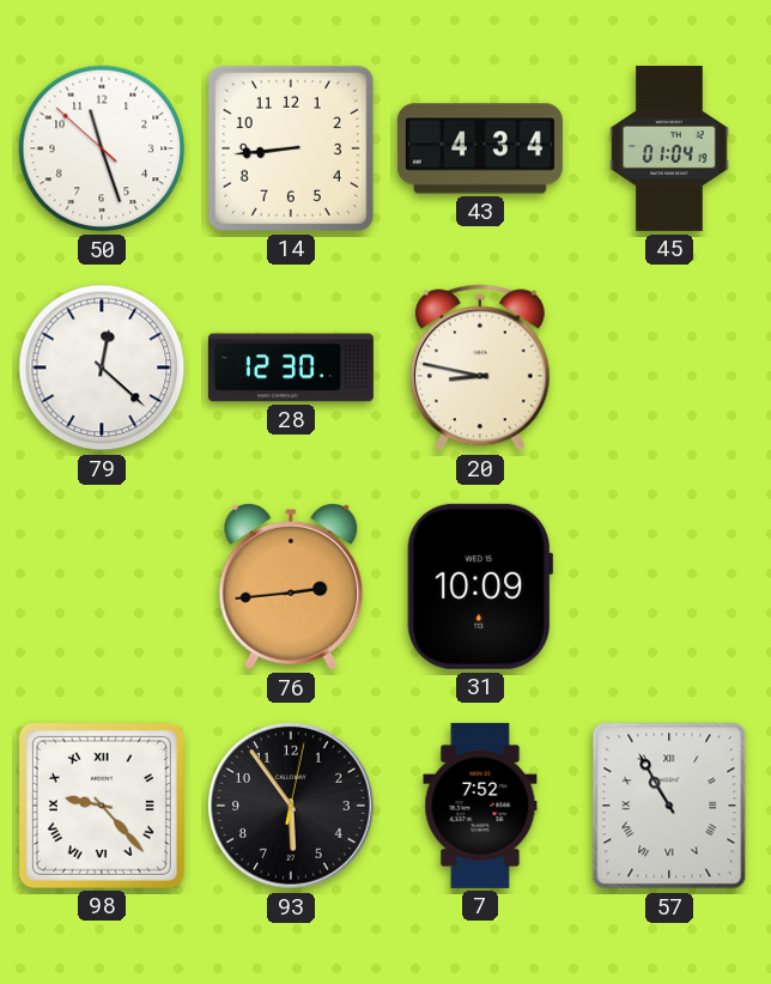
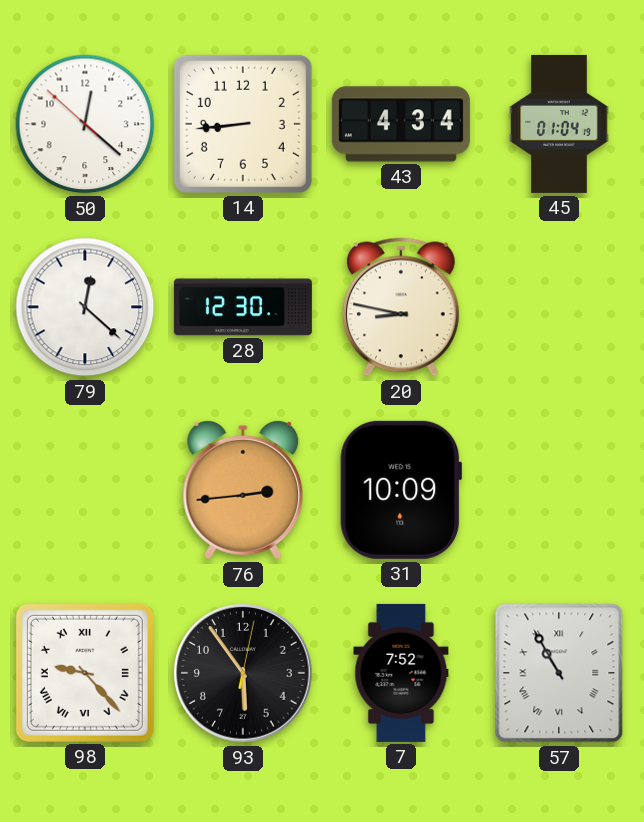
50: 11:26 -> 12:21
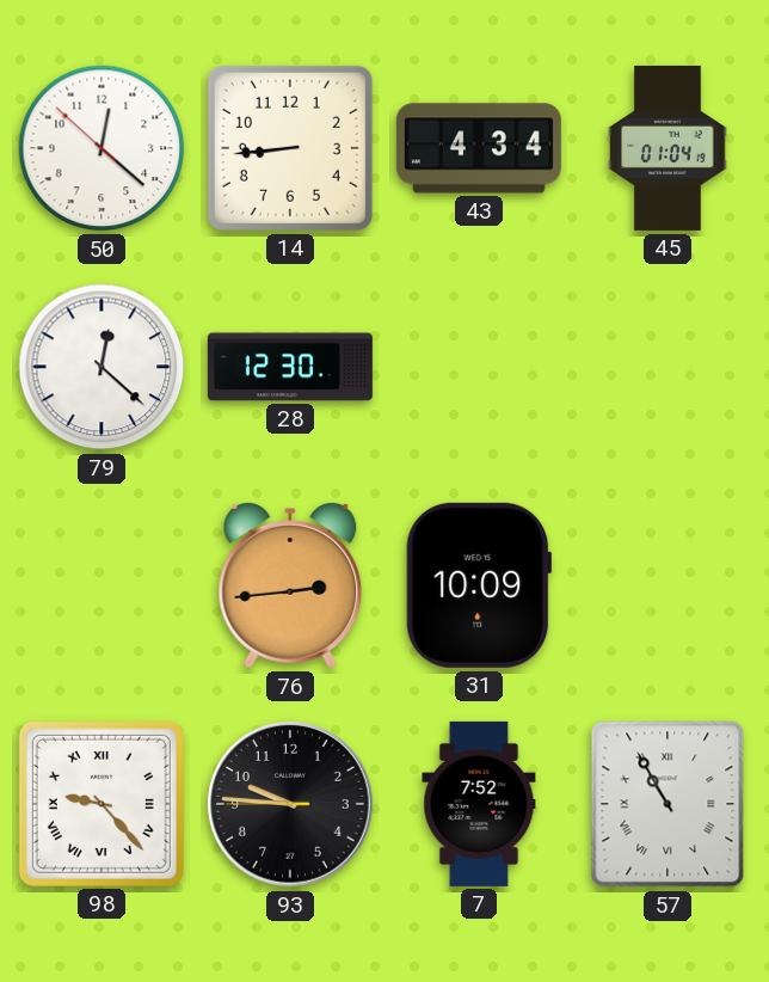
20: 8:47 -> none
93: 5:54 -> 9:45
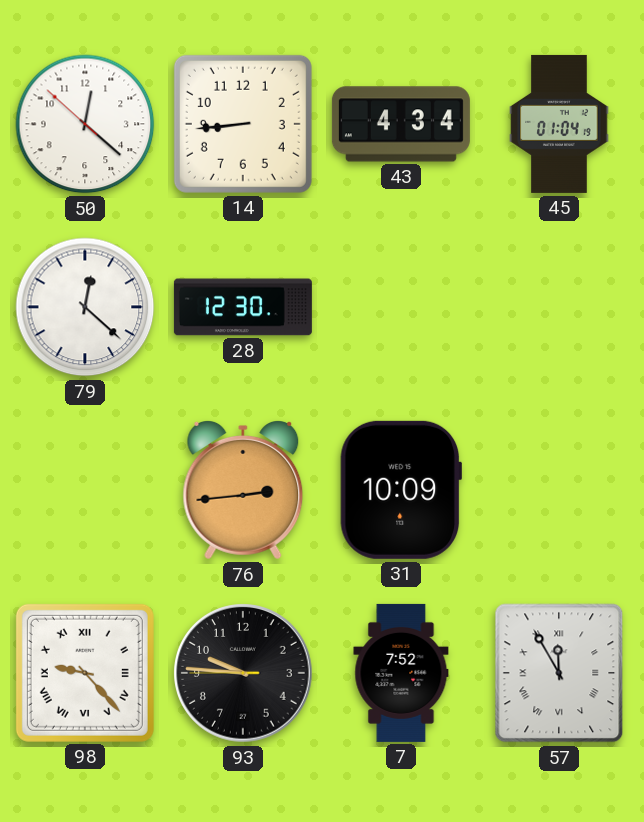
57: 10:55 -> 11:55
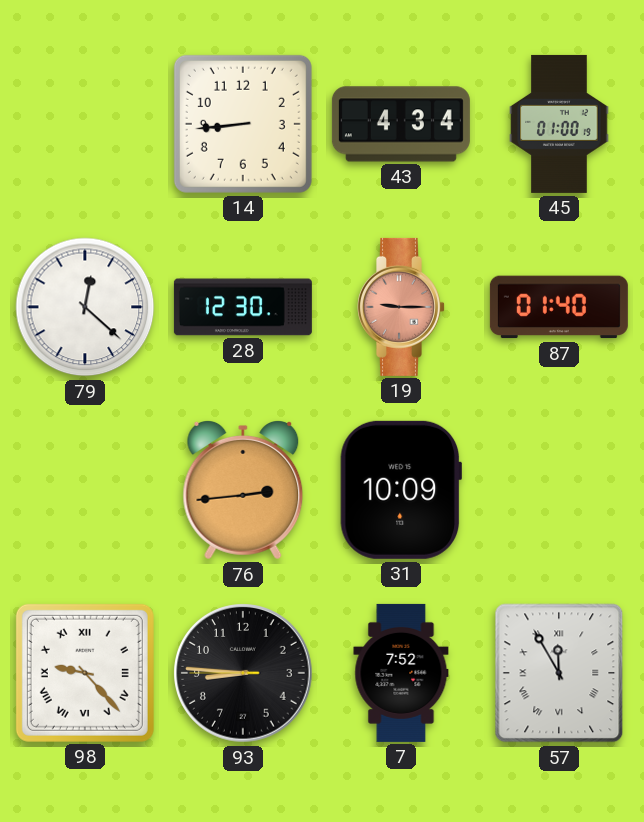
50: 12:21 -> none
45: 01:04 -> 01:00
19: none -> 9:15
87: none -> 01:40
93: 9:45 -> 8:45
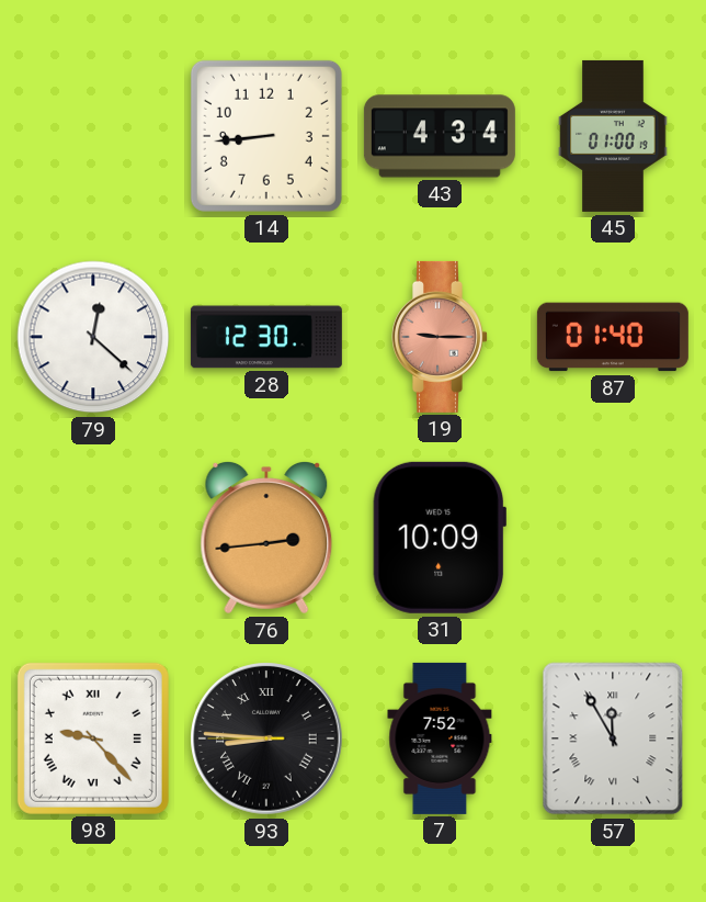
93 numerals: Arabic -> Roman
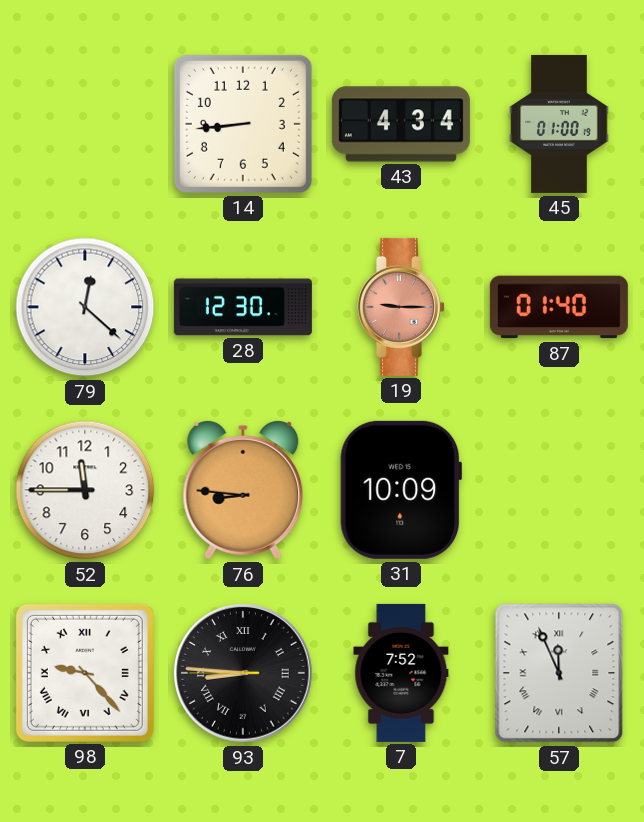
52: none -> 11:45
76: 2:44 -> 8:46
57: 11:55 -> 11:56
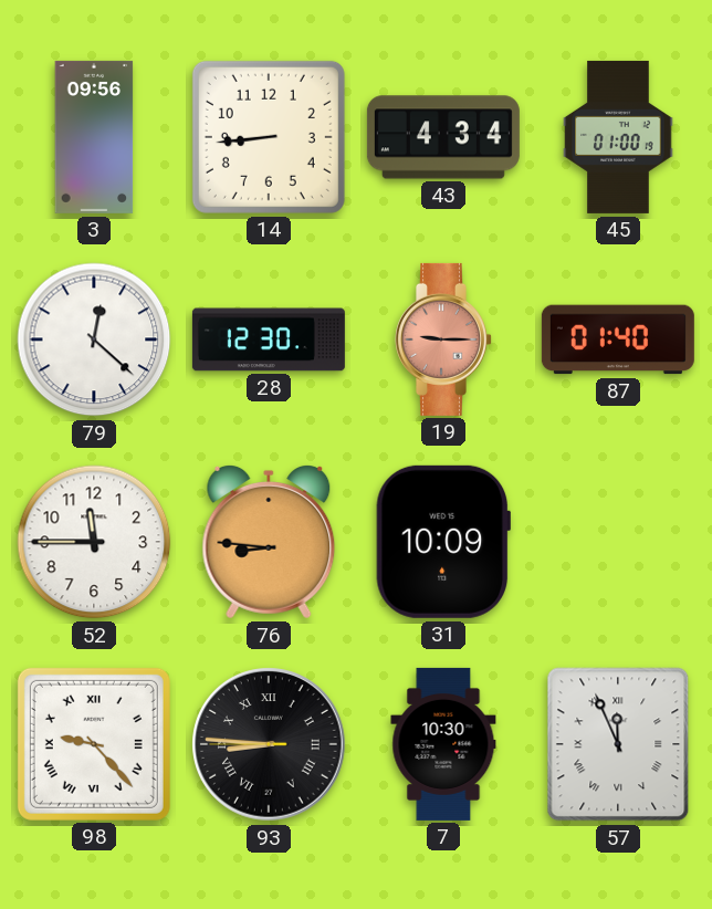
3: none -> 09:56
7: 7:52 -> 10:30
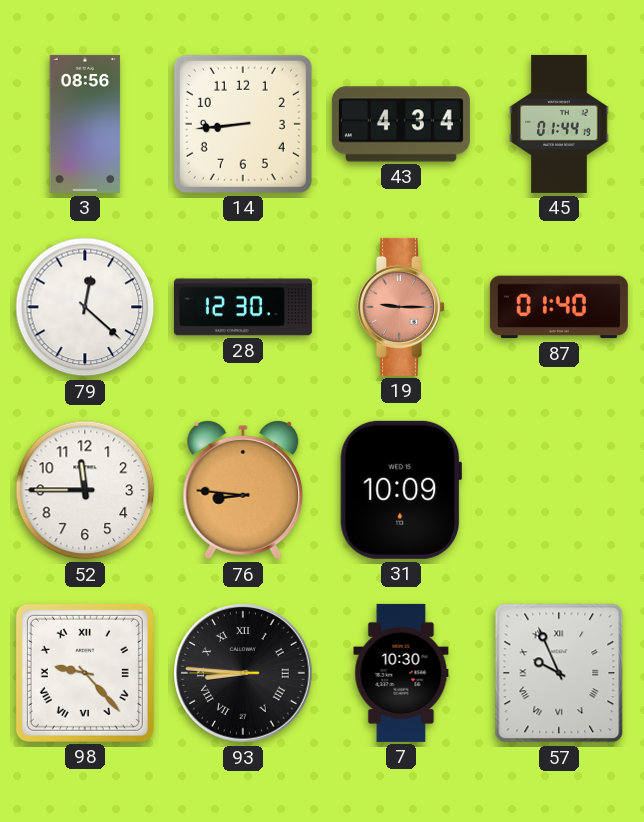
3: 09:56 -> 08:56
45: 01:00 -> 01:44
57: 11:56 -> 9:56
